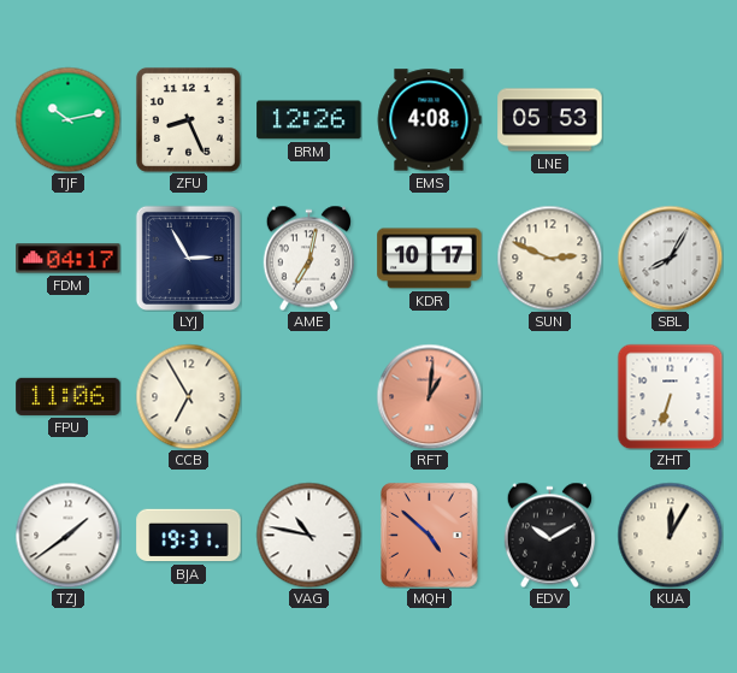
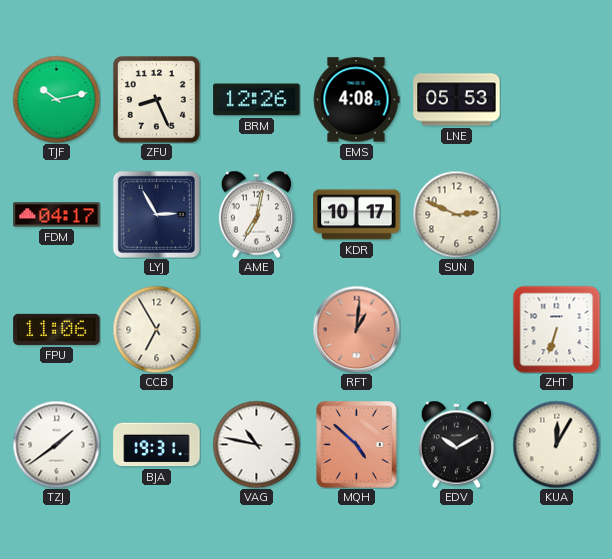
SBL: 8:05 -> none
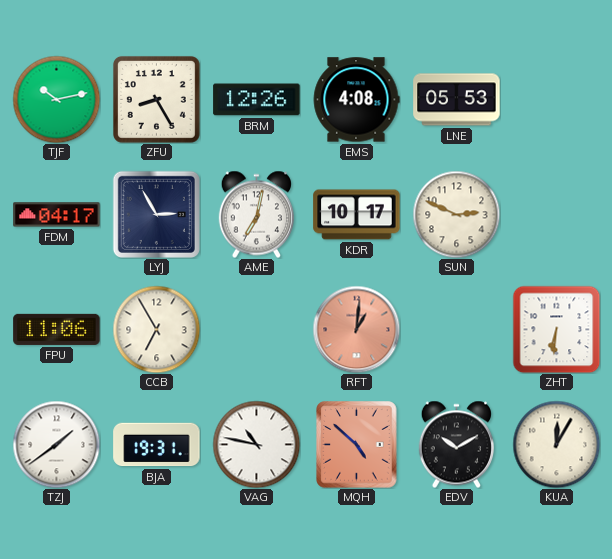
ZFU: 8:26 -> 8:25
ZHT: 6:33 -> 6:31
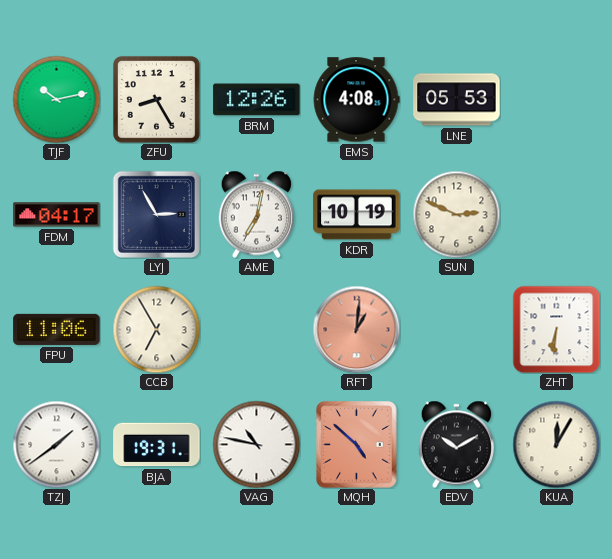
KDR: 10:17 -> 10:19
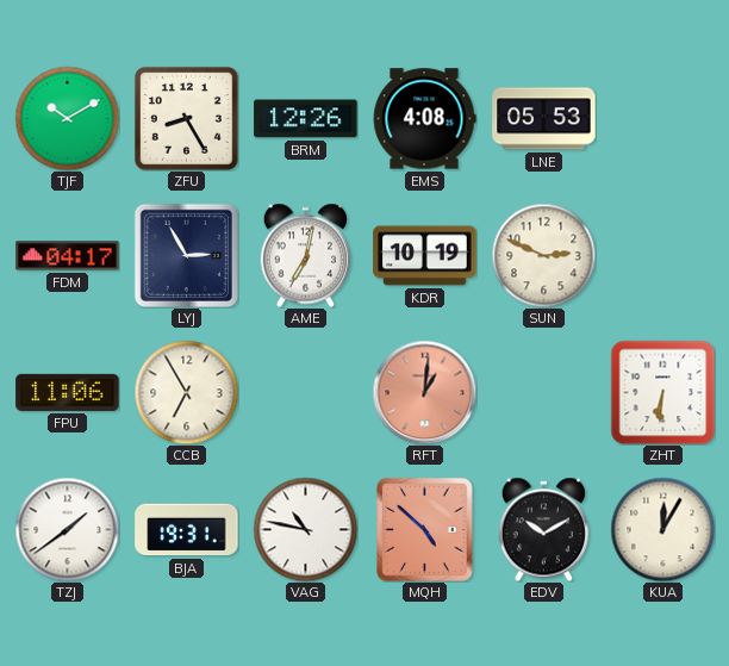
TJF: 10:13 -> 10:10
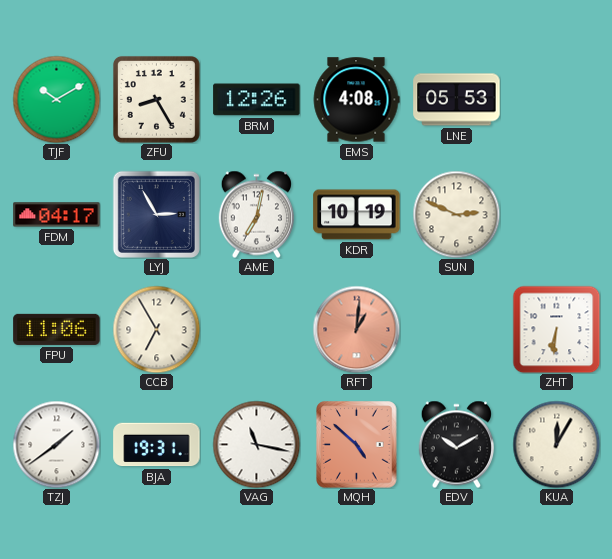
VAG: 10:47 -> 11:17
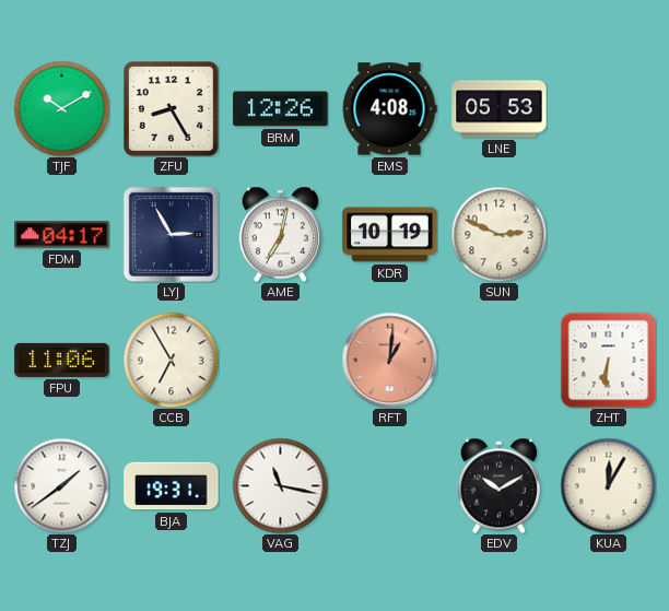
MQH: 4:52 -> none
